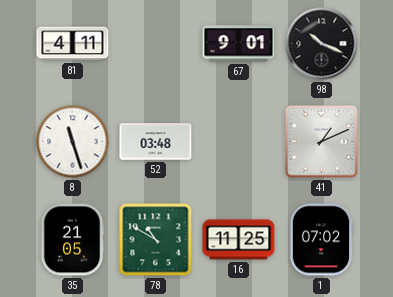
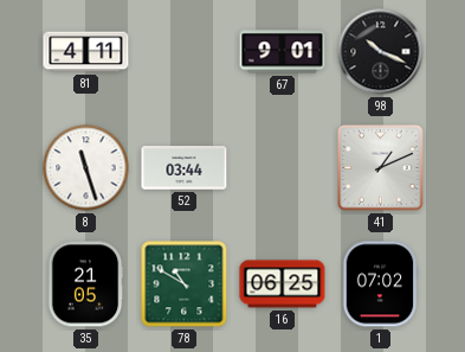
52: 03:48 -> 03:44
16: 11:25 -> 06:25
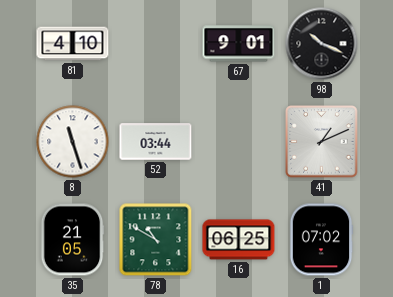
81: 4:11 -> 4:10
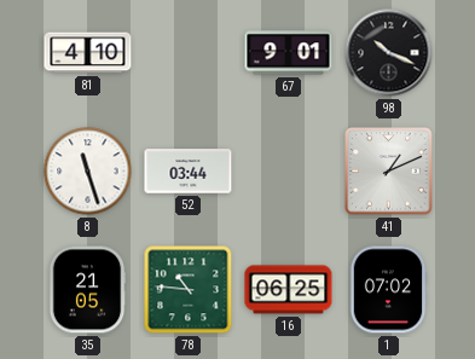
78: 10:50 -> 10:46
